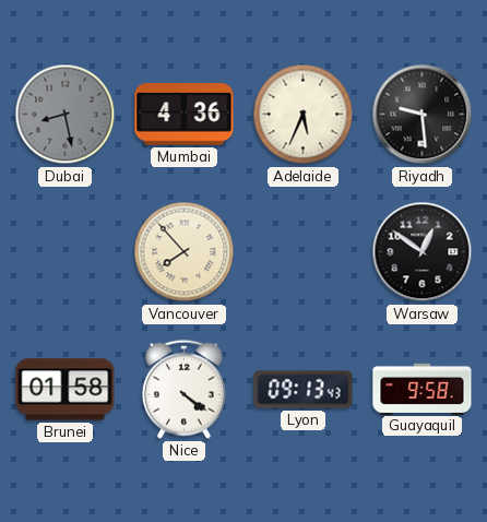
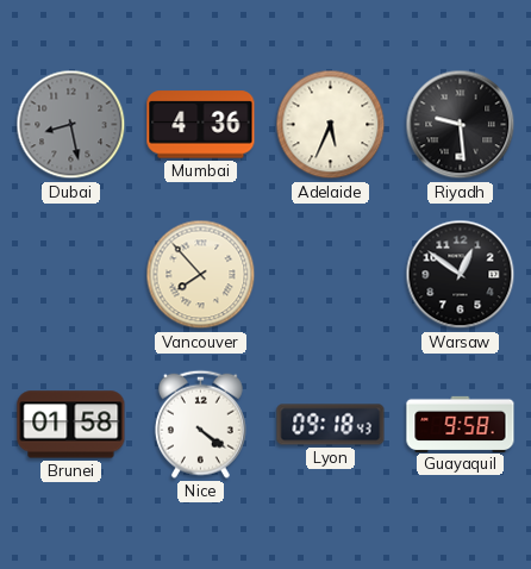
Lyon: 09:13 -> 09:18
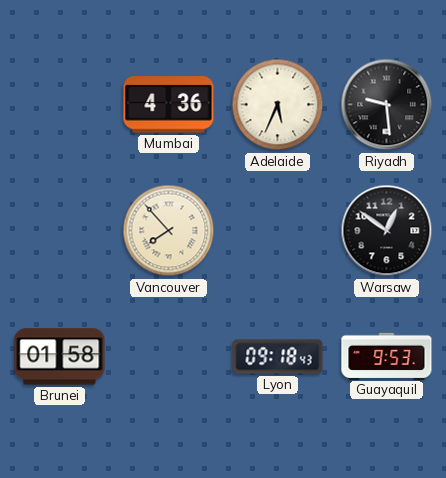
Dubai: 8:28 -> none
Nice: 4:21 -> none
Guayaquil: 9:58 -> 9:53
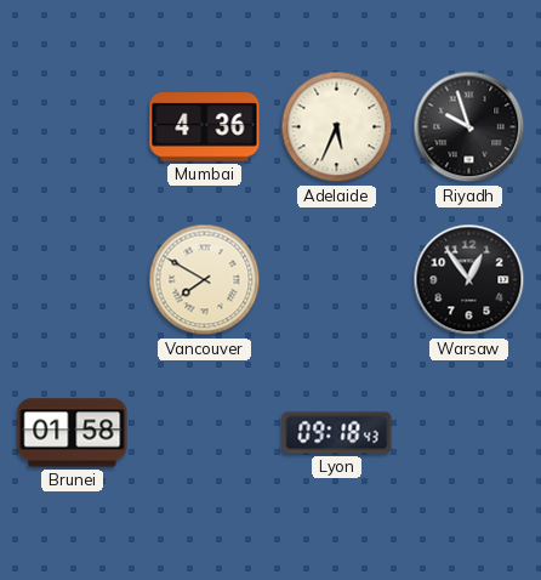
Riyadh: 9:29 -> 9:57
Vancouver: 7:53 -> 7:50
Warsaw: 12:51 -> 12:54
Guayaquil: 9:53 -> none
